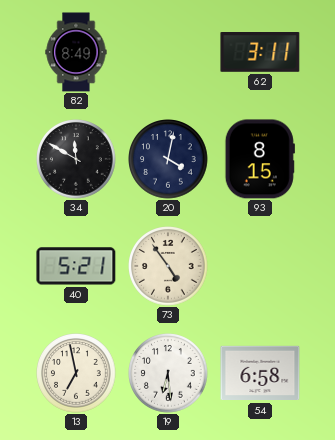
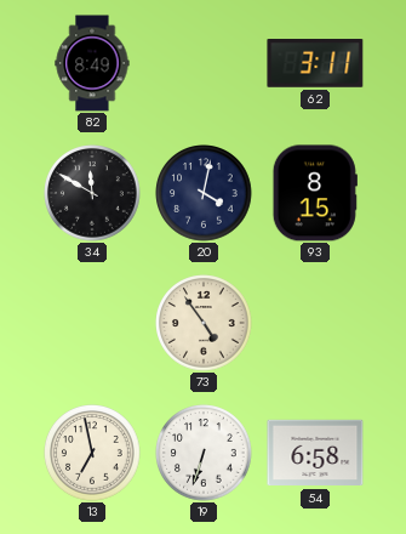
40: 5:21 -> none
19: 6:29 -> 6:33
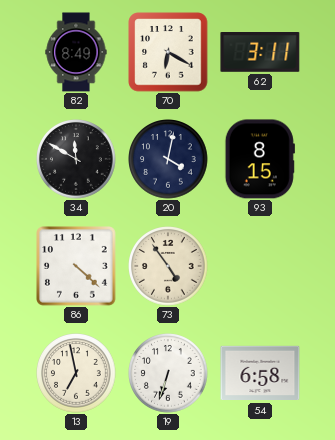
70: none -> 6:20
86: none -> 4:22
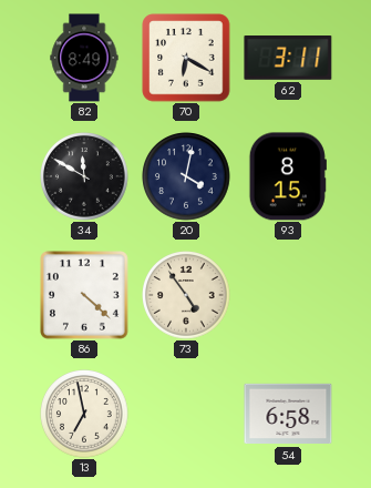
19: 6:33 -> none
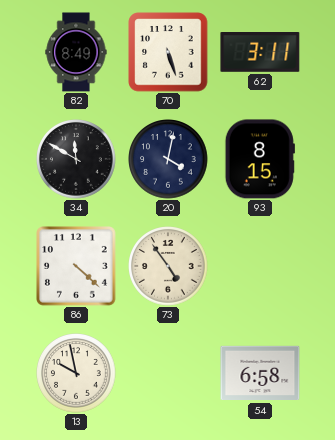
70: 6:20 -> 5:27
13: 6:58 -> 9:58
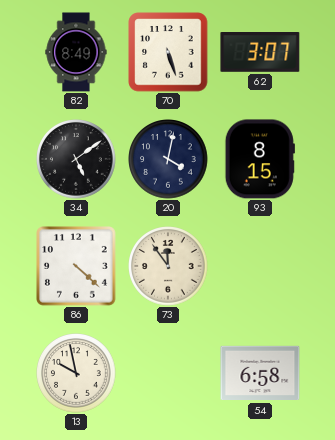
62: 3:11 -> 3:07
34: 11:50 -> 5:09
73: 4:54 -> 11:54
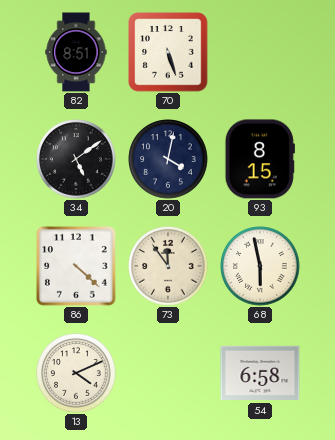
82: 8:49 -> 8:51
62: 3:07 -> none
68: none -> 5:58
13: 9:58 -> 4:11
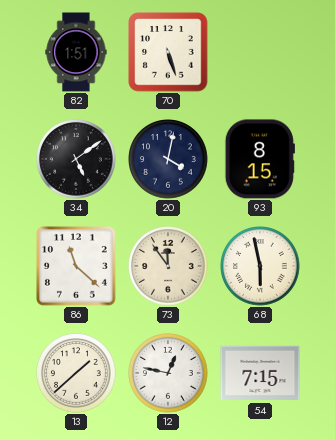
82: 8:51 -> 1:51
86: 4:22 -> 11:22
13: 4:11 -> 1:38
12: none -> 12:47
54: 6:58 -> 7:15
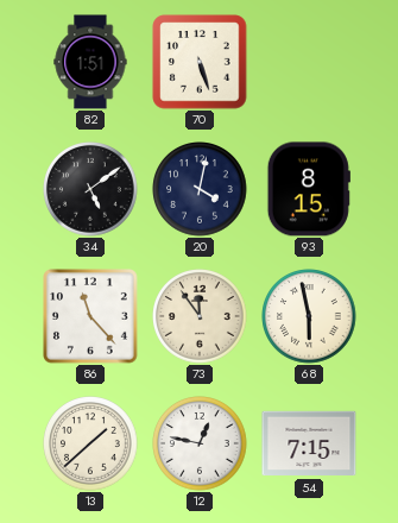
86: 11:22 -> 11:23
